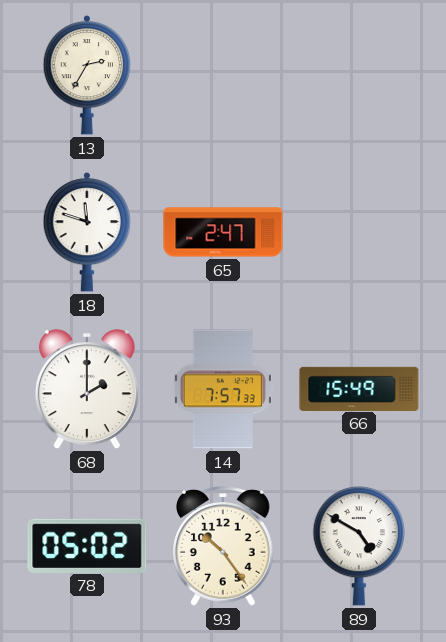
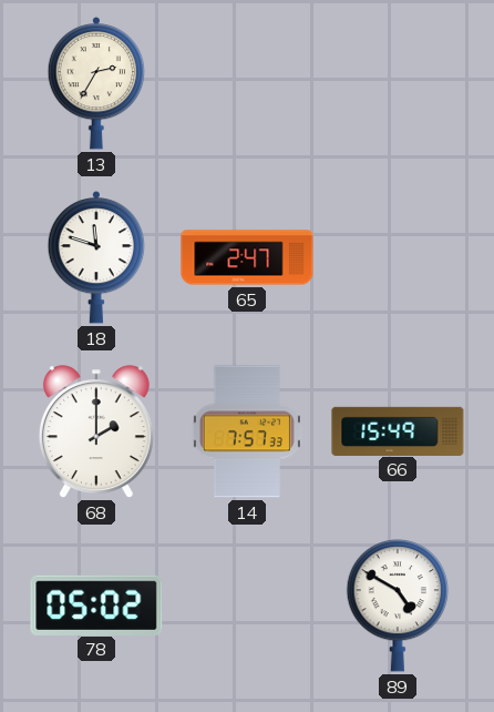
93: 10:24 -> none
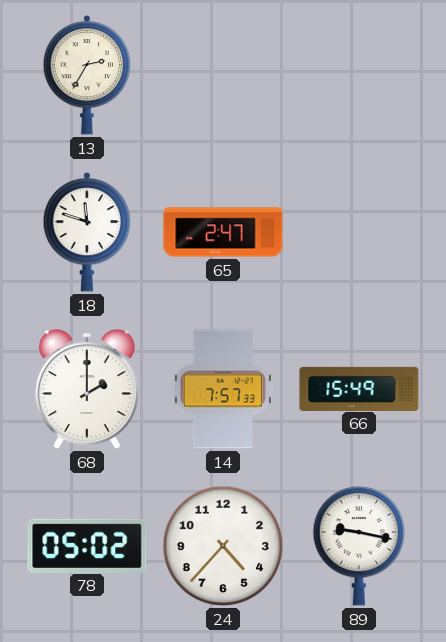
24: none -> 4:37
89: 4:50 -> 9:17
